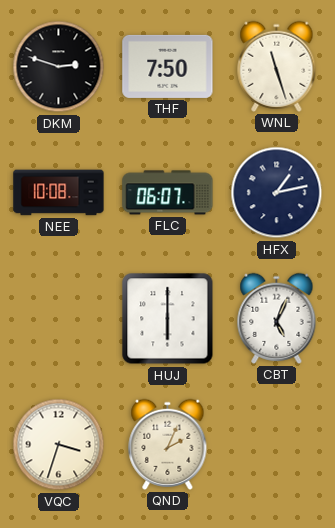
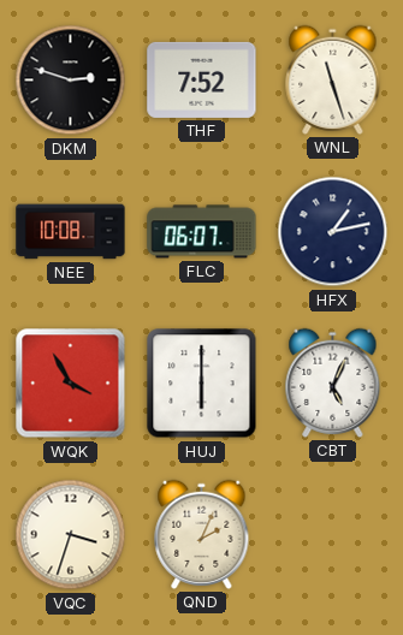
THF: 7:50 -> 7:52
WQK: none -> 3:55
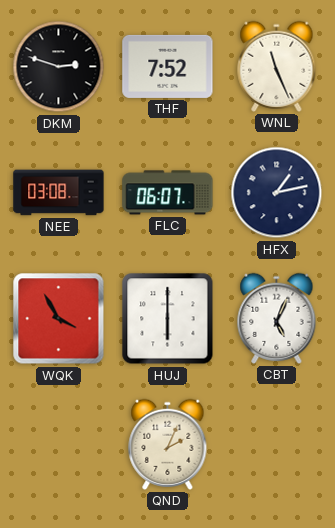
WNL: 11:27 -> 11:26
NEE: 10:08 -> 03:08
VQC: 3:33 -> none
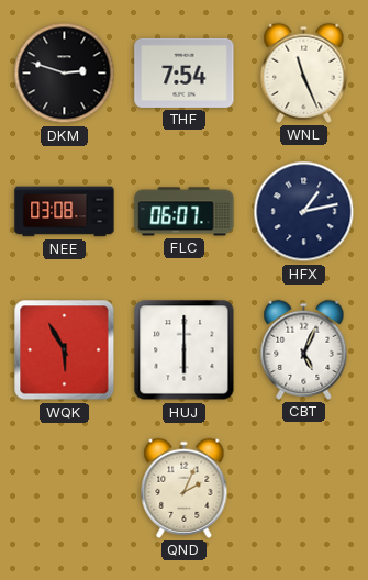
THF: 7:52 -> 7:54
WQK: 3:55 -> 5:55
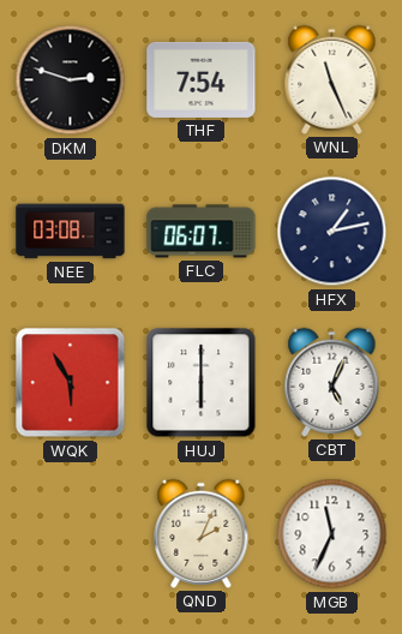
MGB: none -> 11:34
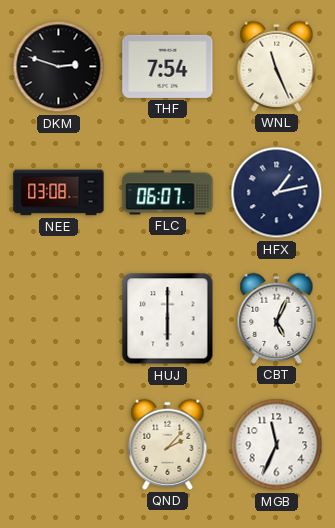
WQK: 5:55 -> none
QND: 2:04 -> 2:07
